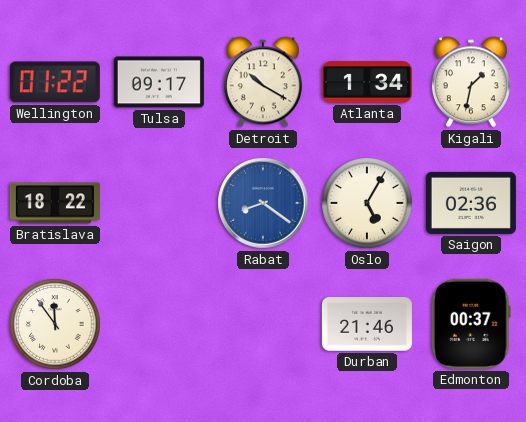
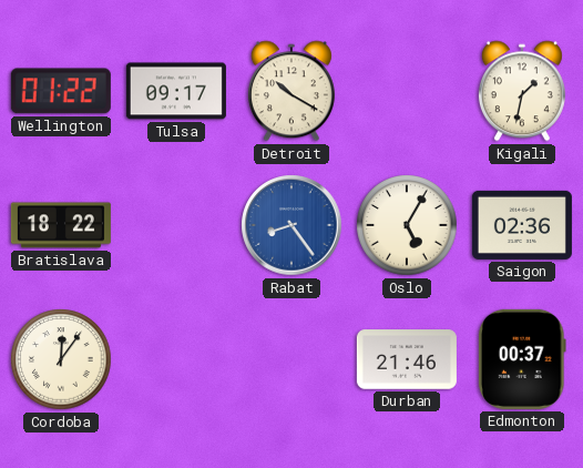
Atlanta: 1:34 -> none
Rabat: 8:21 -> 8:24
Cordoba: 11:54 -> 12:06
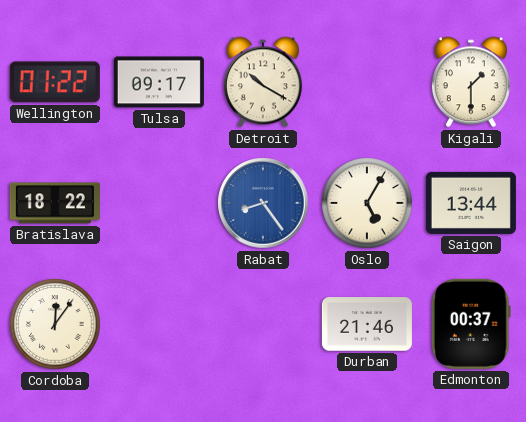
Kigali: 1:32 -> 1:30
Saigon: 02:36 -> 13:44
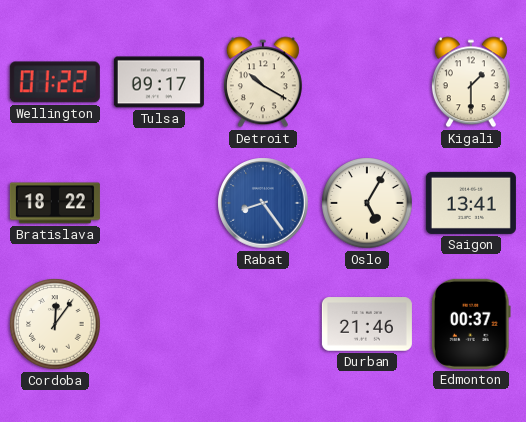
Saigon: 13:44 -> 13:41
